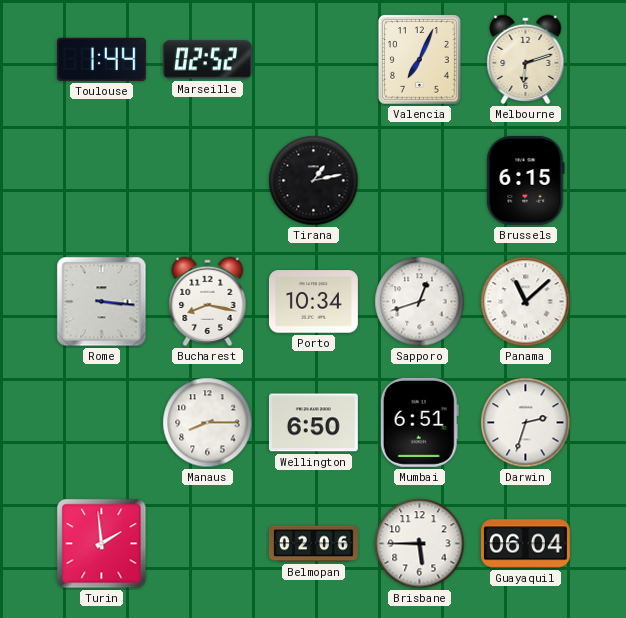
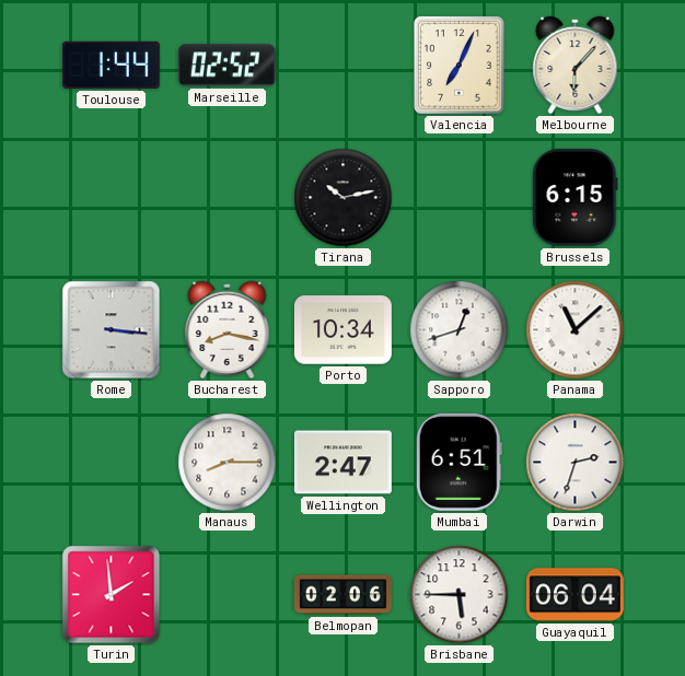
Melbourne: 6:12 -> 6:07
Tirana: 1:13 -> 10:13
Wellington: 6:50 -> 2:47
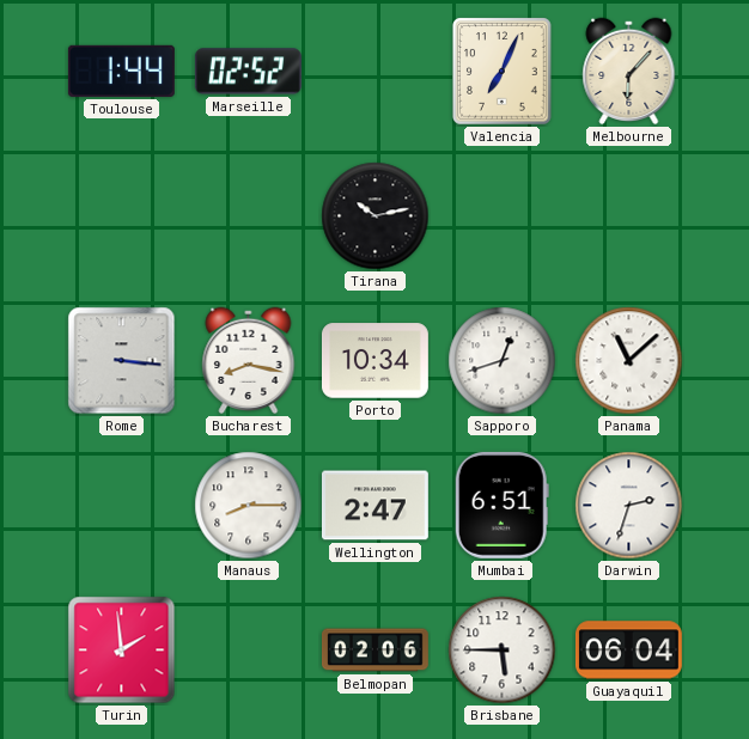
Brussels: 6:15 -> none
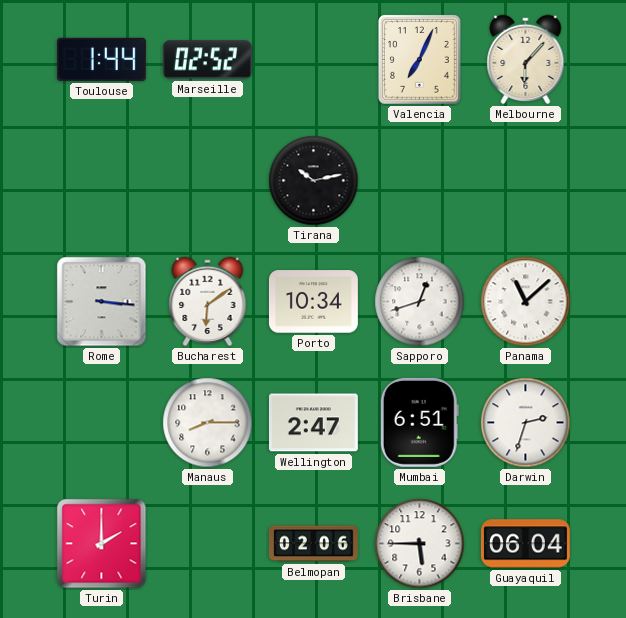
Bucharest: 8:17 -> 6:09
Turin: 1:59 -> 2:00
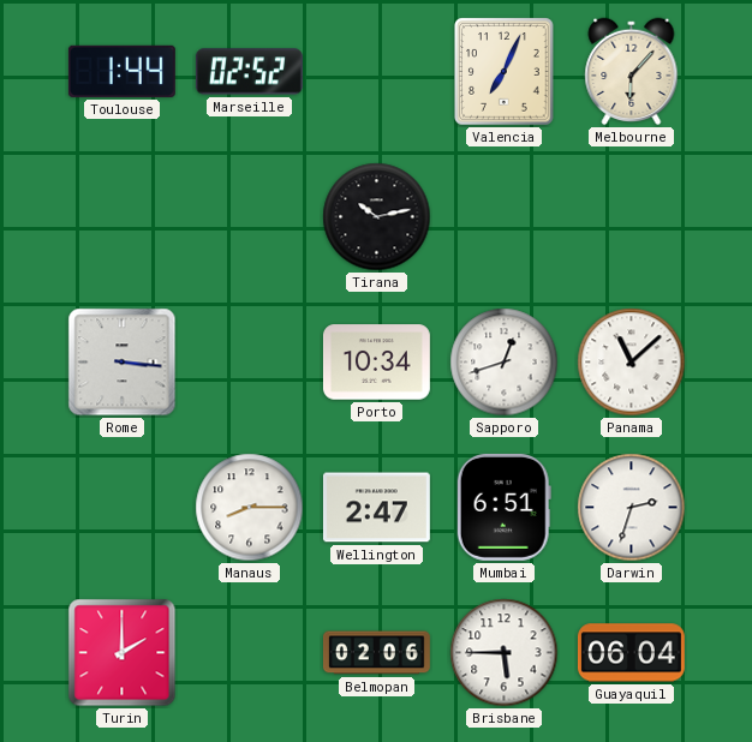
Bucharest: 6:09 -> none
